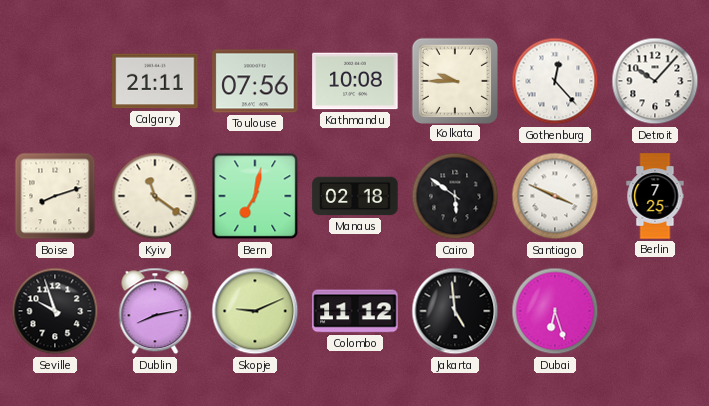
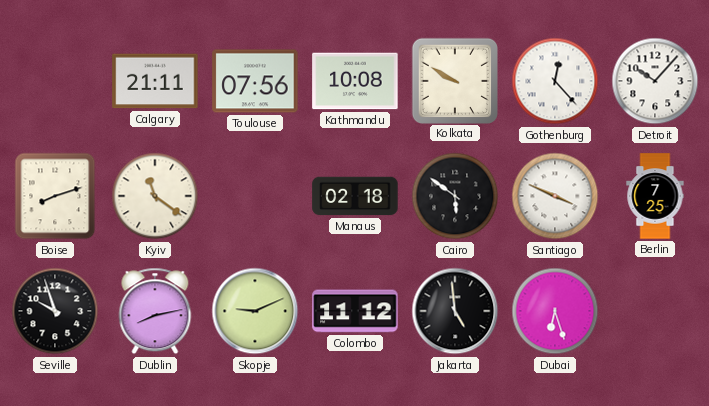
Kolkata: 9:45 -> 9:50
Bern: 7:02 -> none
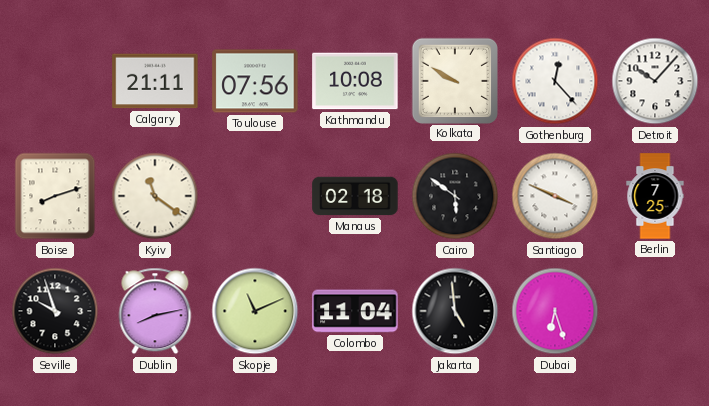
Skopje: 9:11 -> 11:11
Colombo: 11:12 -> 11:04
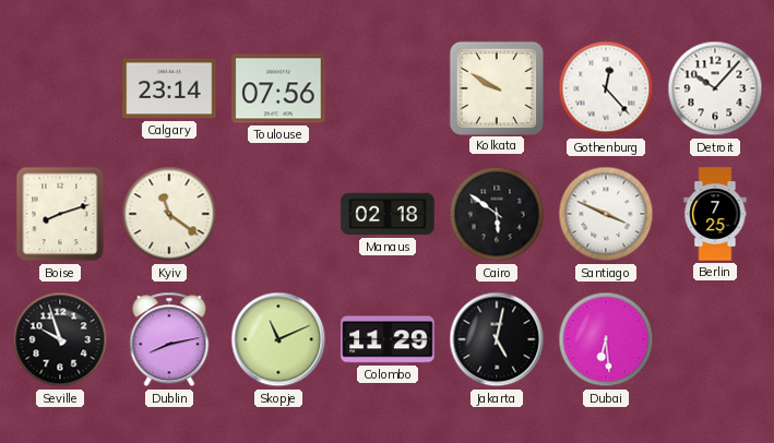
Calgary: 21:11 -> 23:14
Kathmandu: 10:08 -> none
Colombo: 11:04 -> 11:29
Jakarta: 4:59 -> 5:02
Dubai: 6:27 -> 6:29
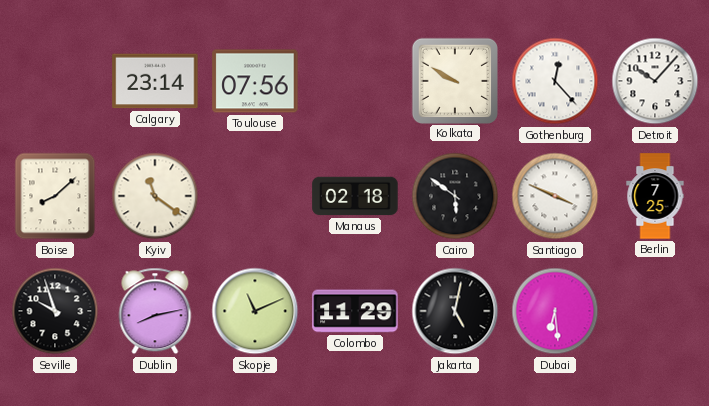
Boise: 8:12 -> 8:08
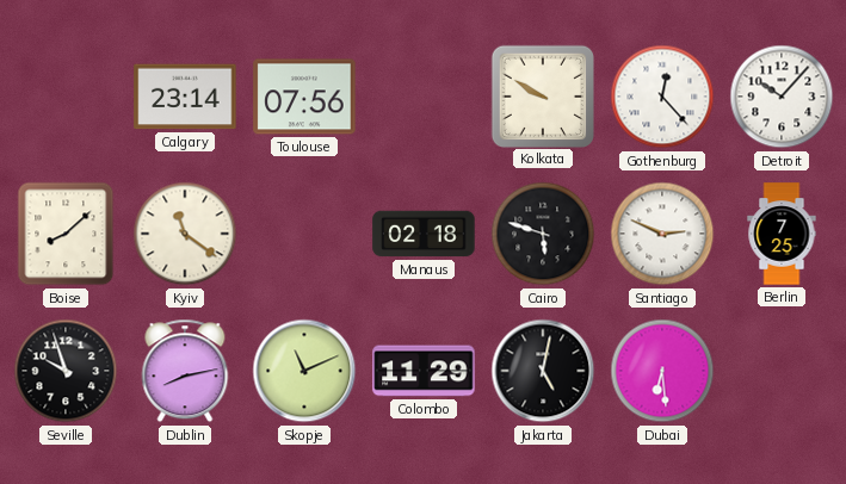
Cairo: 5:51 -> 5:48
Santiago: 3:49 -> 2:49
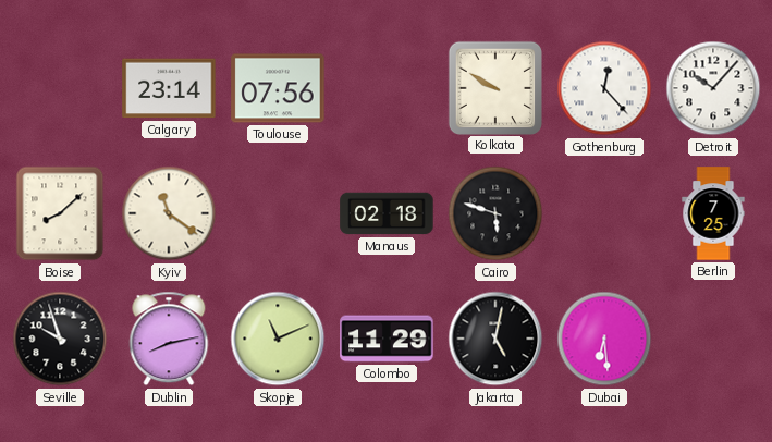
Santiago: 2:49 -> none
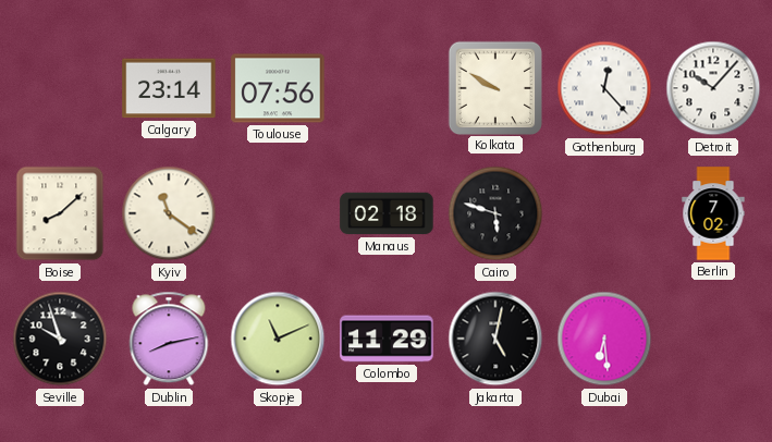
Berlin: 7:25 -> 7:02
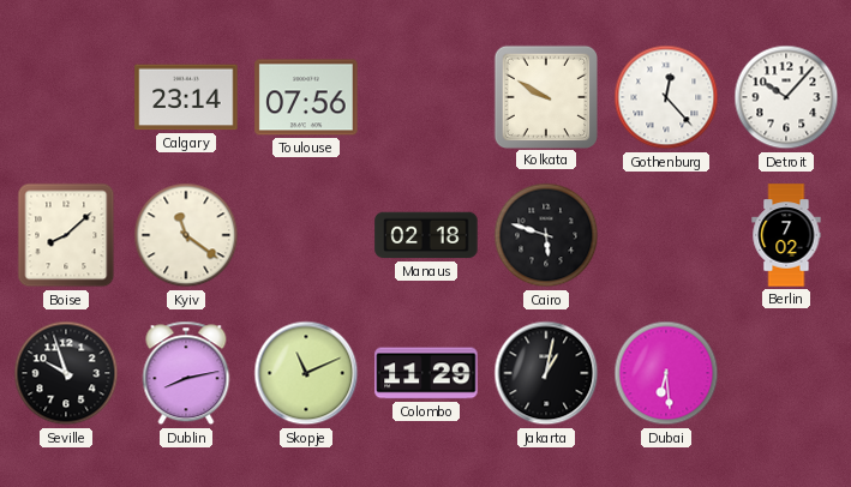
Jakarta: 5:02 -> 1:02
